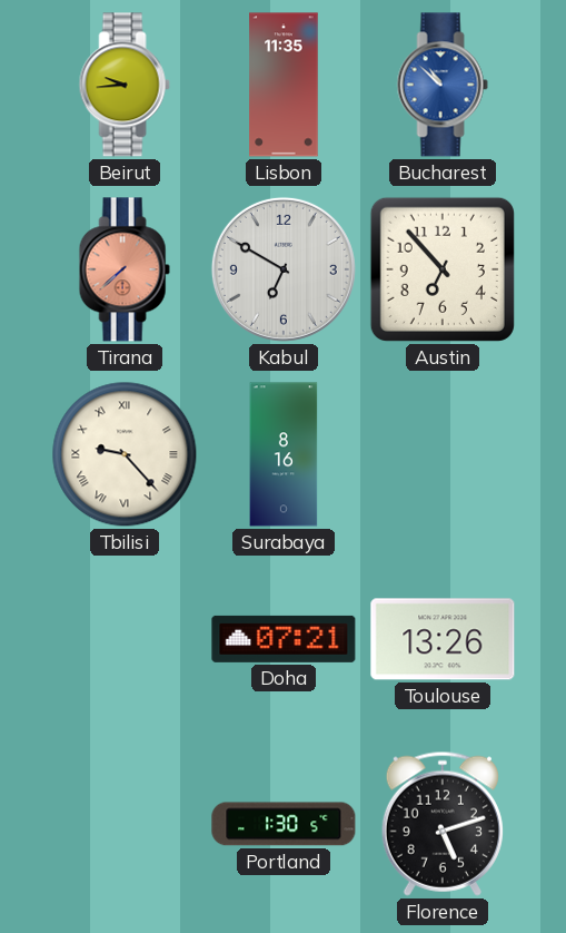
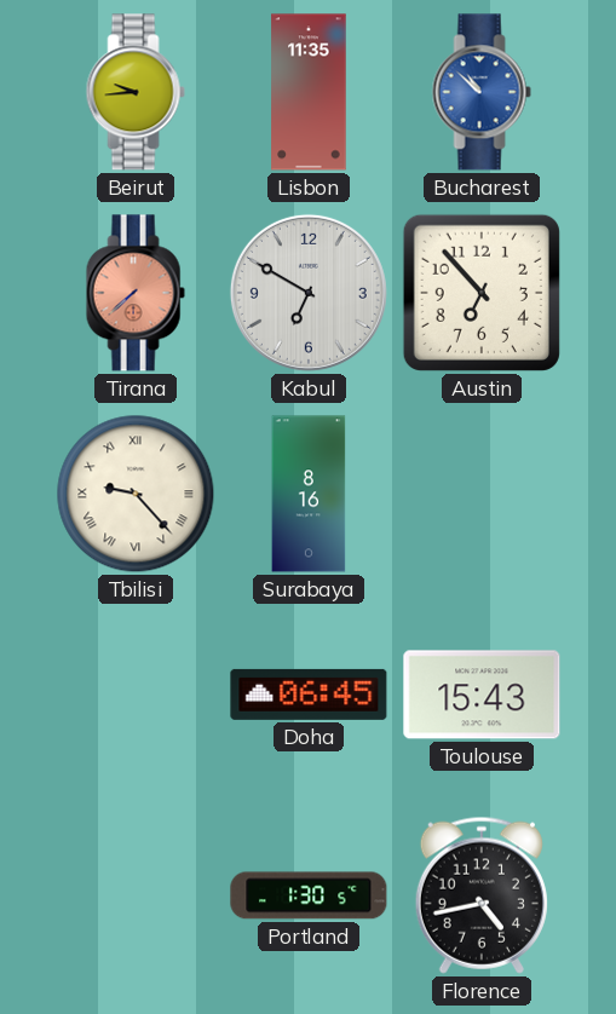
Doha: 07:21 -> 06:45
Toulouse: 13:26 -> 15:43
Florence: 5:12 -> 4:43
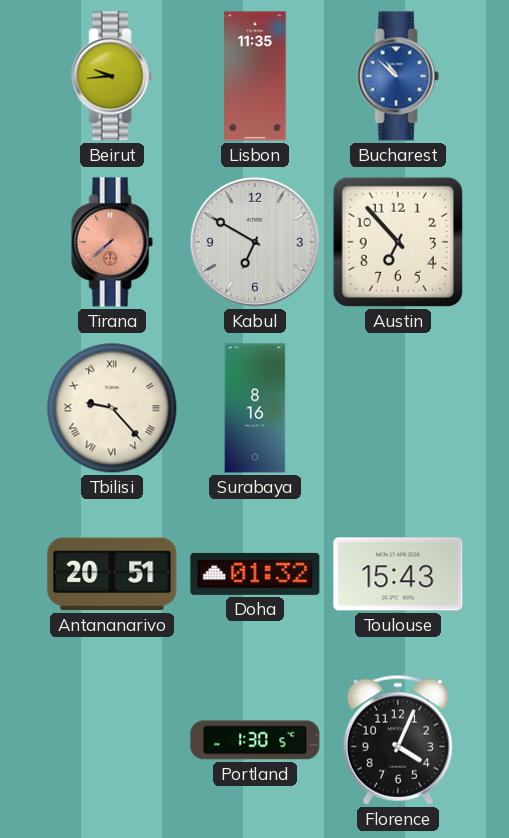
Antananarivo: none -> 20:51
Doha: 06:45 -> 01:32
Florence: 4:43 -> 4:04
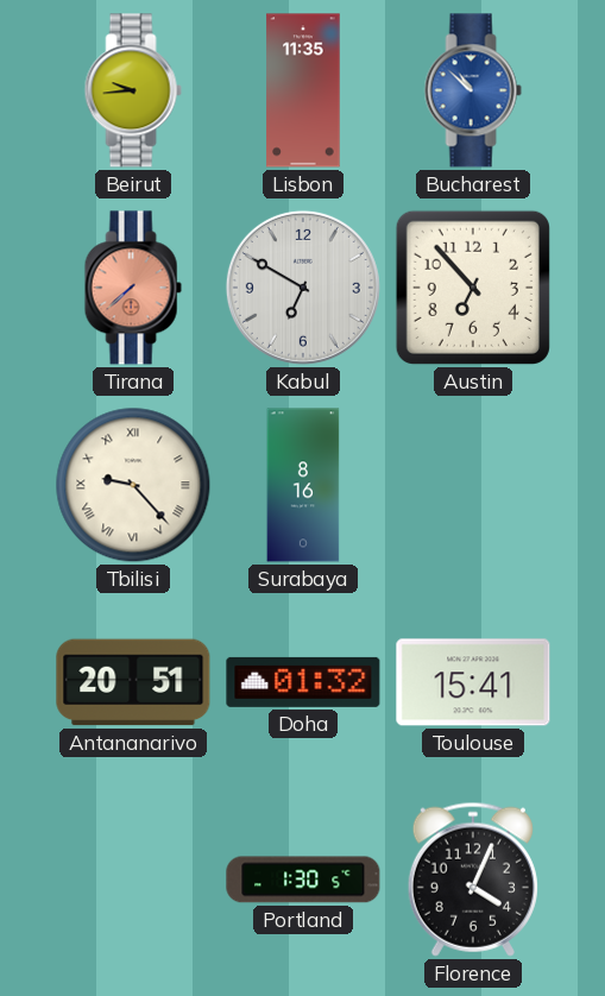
Toulouse: 15:43 -> 15:41
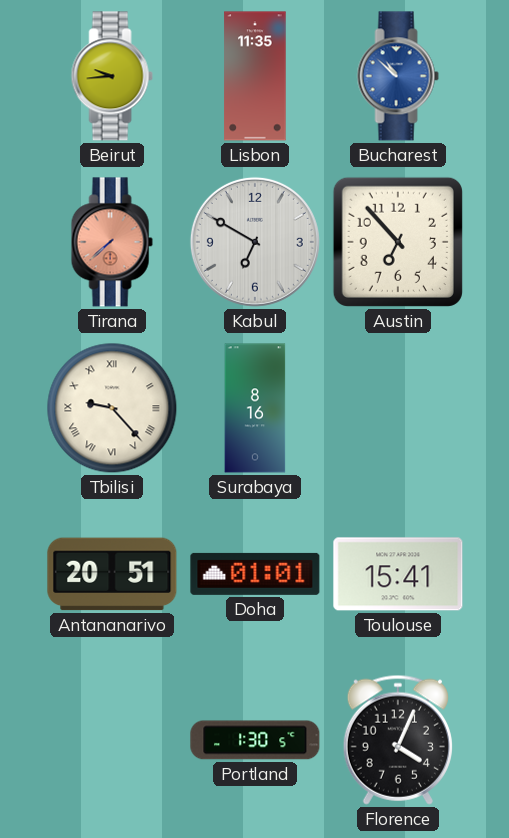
Doha: 01:32 -> 01:01
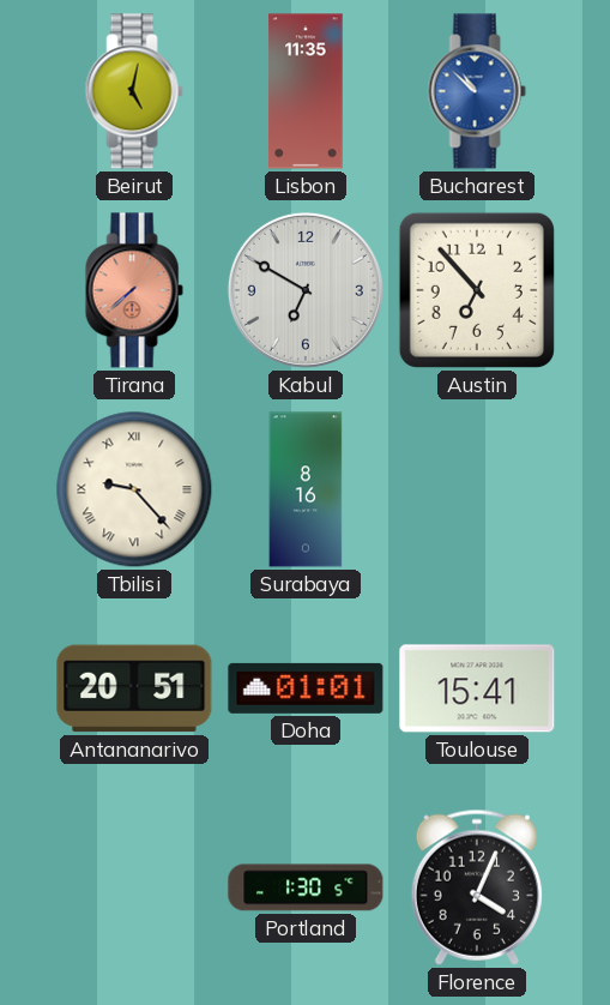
Beirut: 9:44 -> 5:02
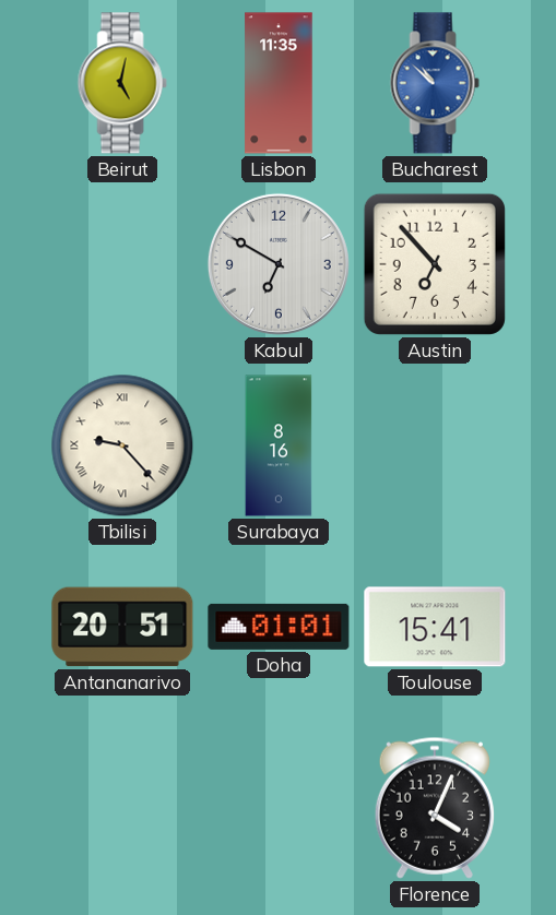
Tirana: 7:38 -> none
Portland: 1:30 -> none
